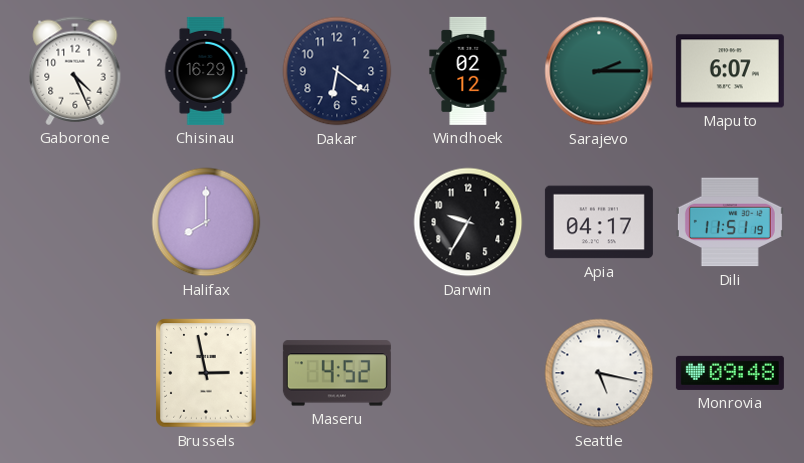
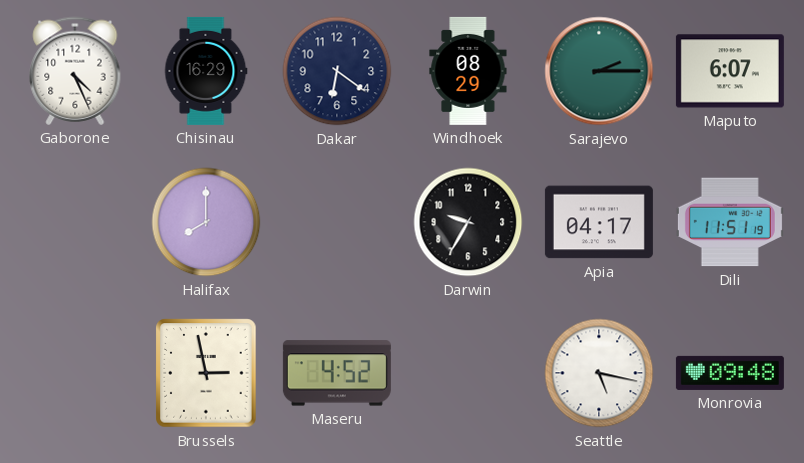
Windhoek: 02:12 -> 08:29
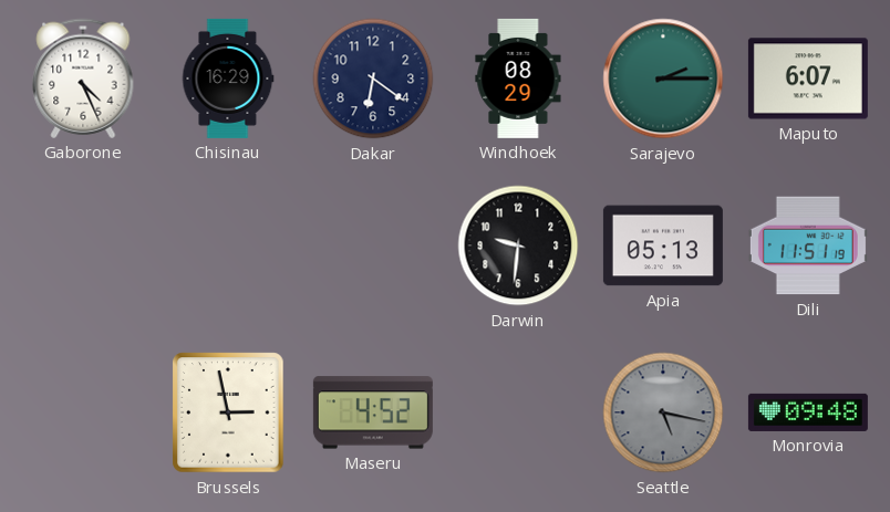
Halifax: 8:00 -> none
Darwin: 9:35 -> 9:31
Apia: 04:17 -> 05:13
Seattle dial: white -> grey
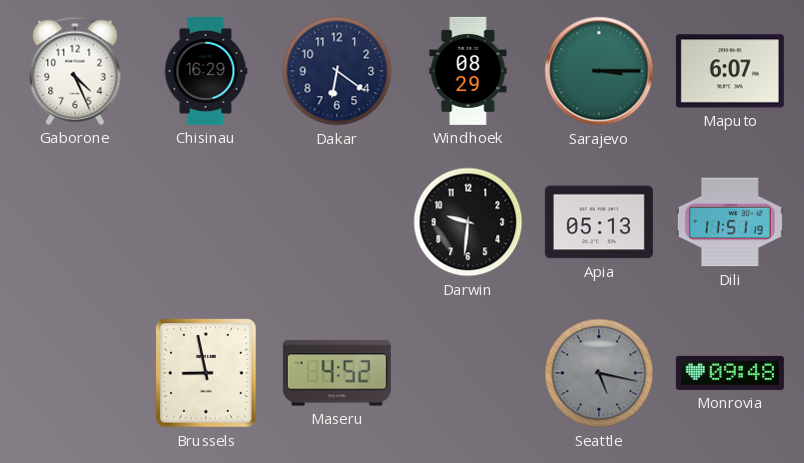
Sarajevo: 2:15 -> 3:15
Brussels: 2:58 -> 8:58
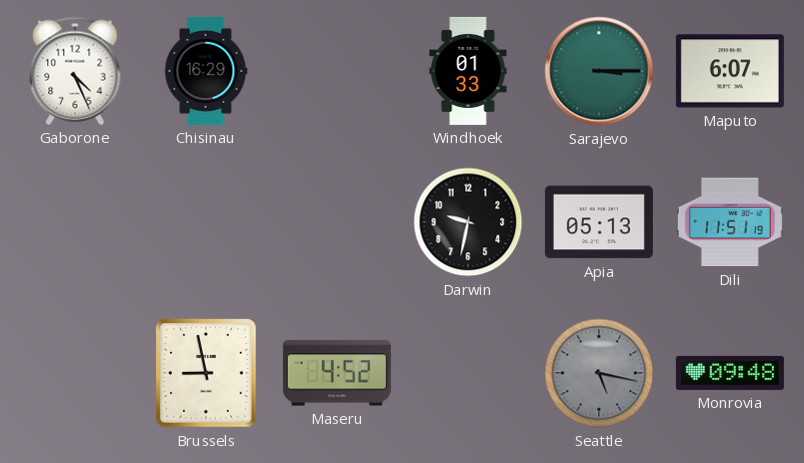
Dakar: 6:21 -> none
Windhoek: 08:29 -> 01:33
Darwin: 9:31 -> 9:32
